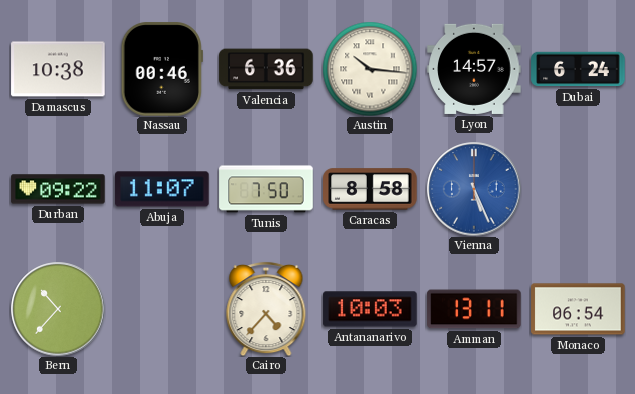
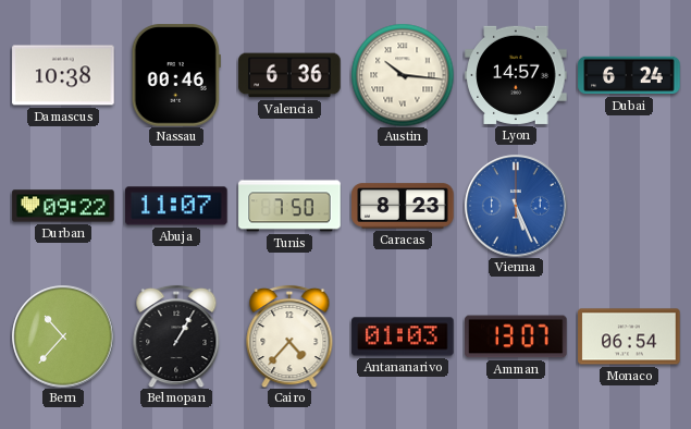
Caracas: 8:58 -> 8:23
Belmopan: none -> 1:05
Antananarivo: 10:03 -> 01:03
Amman: 13:11 -> 13:07
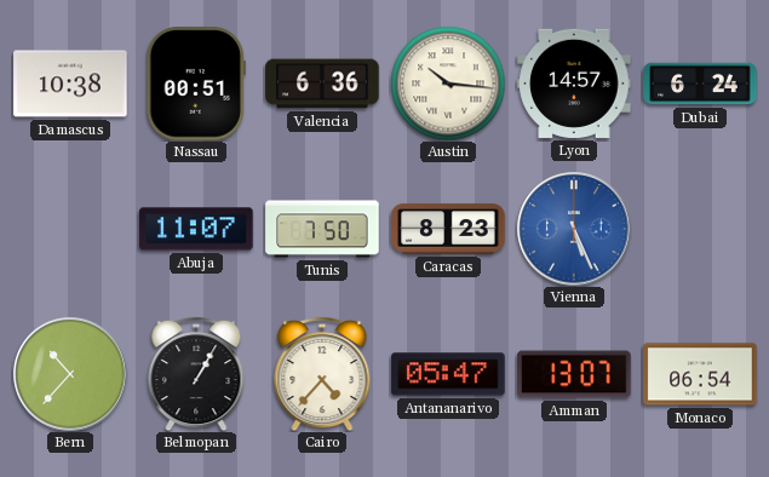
Nassau: 00:46 -> 00:51
Durban: 09:22 -> none
Antananarivo: 01:03 -> 05:47
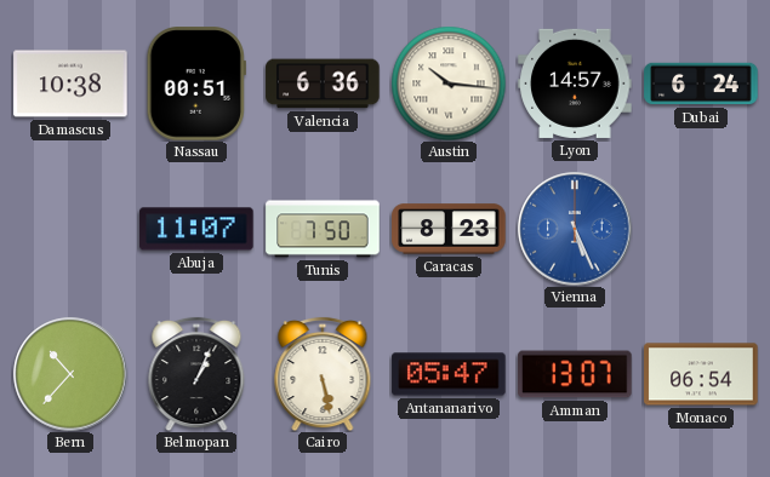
Belmopan: 1:05 -> 1:04
Cairo: 4:37 -> 5:28
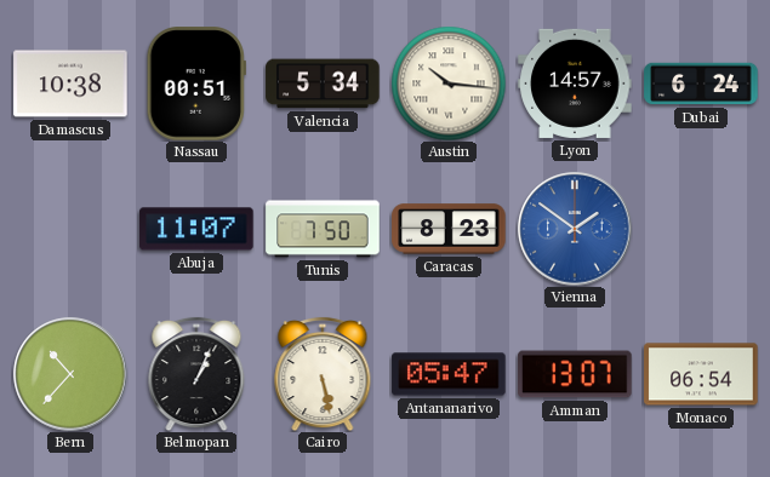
Valencia: 6:36 -> 5:34
Vienna: 5:26 -> 1:51
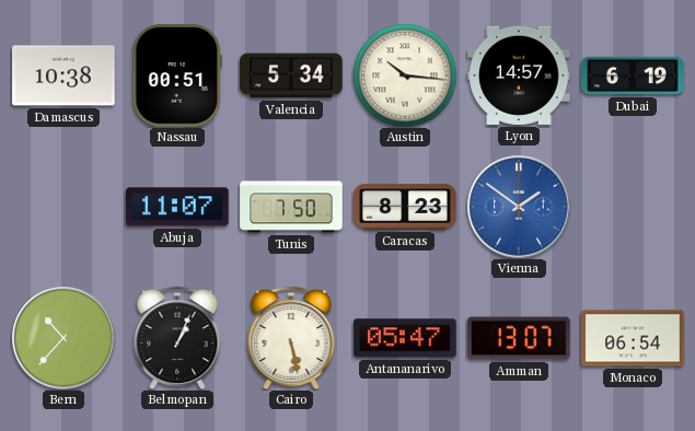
Dubai: 6:24 -> 6:19
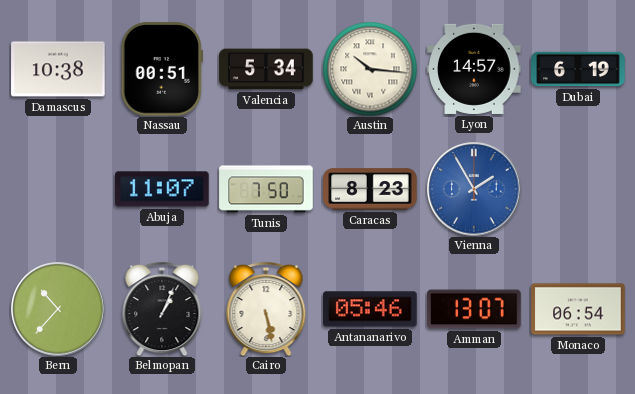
Vienna: 1:51 -> 1:55
Antananarivo: 05:47 -> 05:46
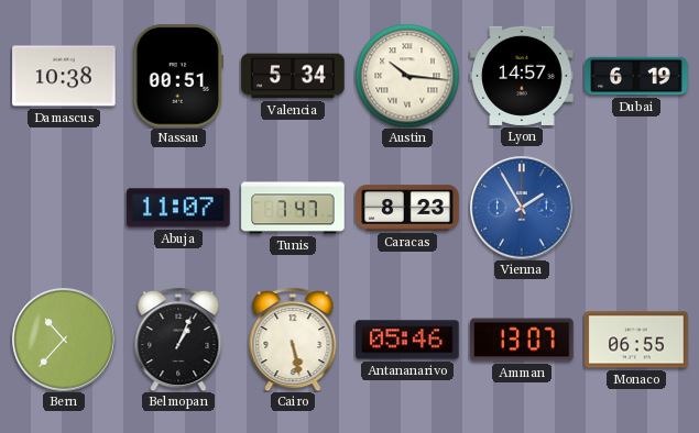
Tunis: 7:50 -> 7:47
Monaco: 06:54 -> 06:55
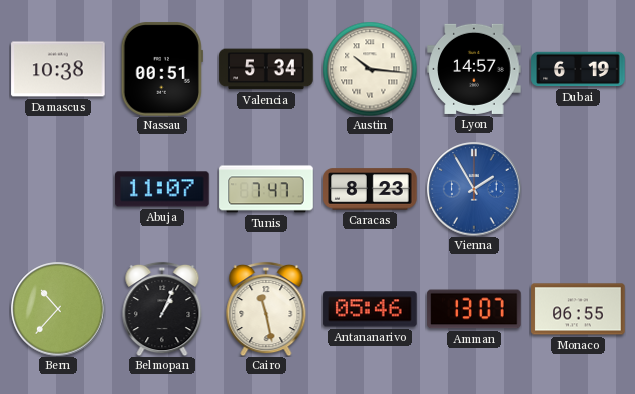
Cairo: 5:28 -> 11:28
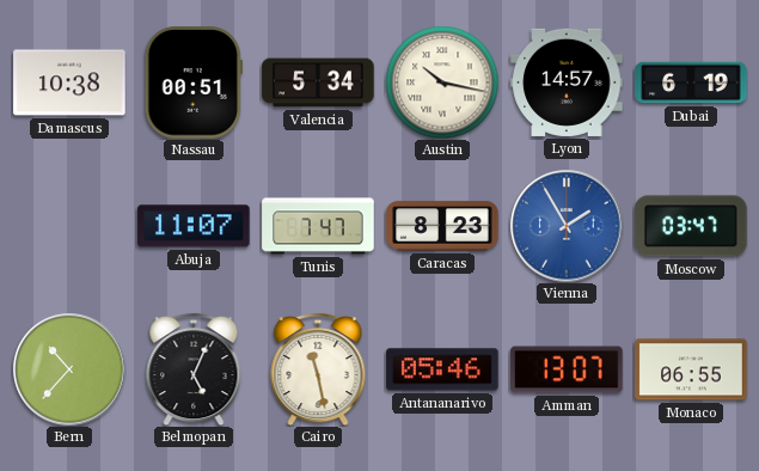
Austin: 10:16 -> 10:17
Moscow: none -> 03:47
Belmopan: 1:04 -> 5:04
